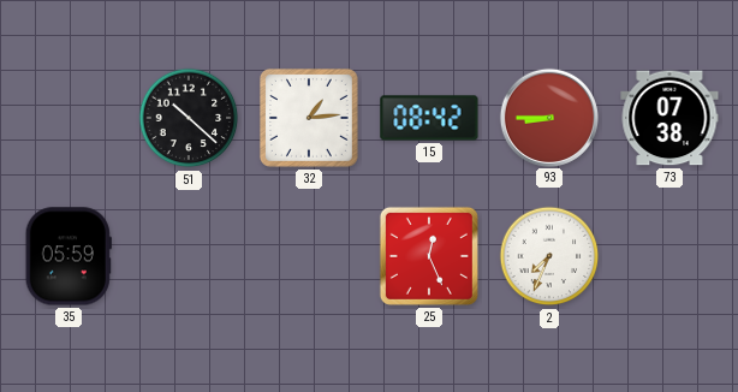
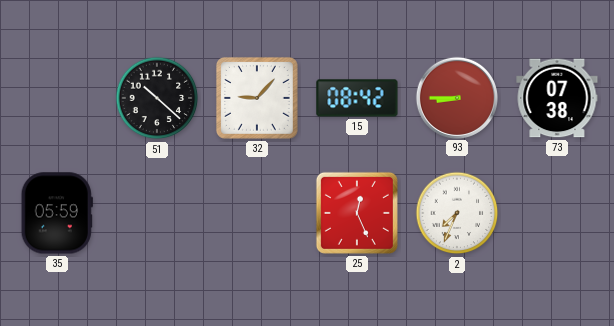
32: 1:14 -> 9:07
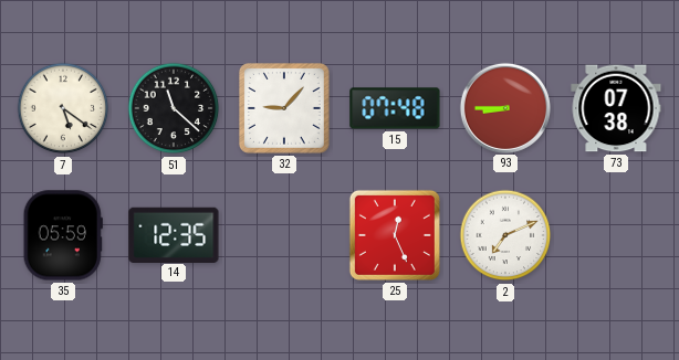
7: none -> 5:21
51: 10:22 -> 11:22
15: 08:42 -> 07:48
14: none -> 12:35
2: 7:34 -> 7:11
